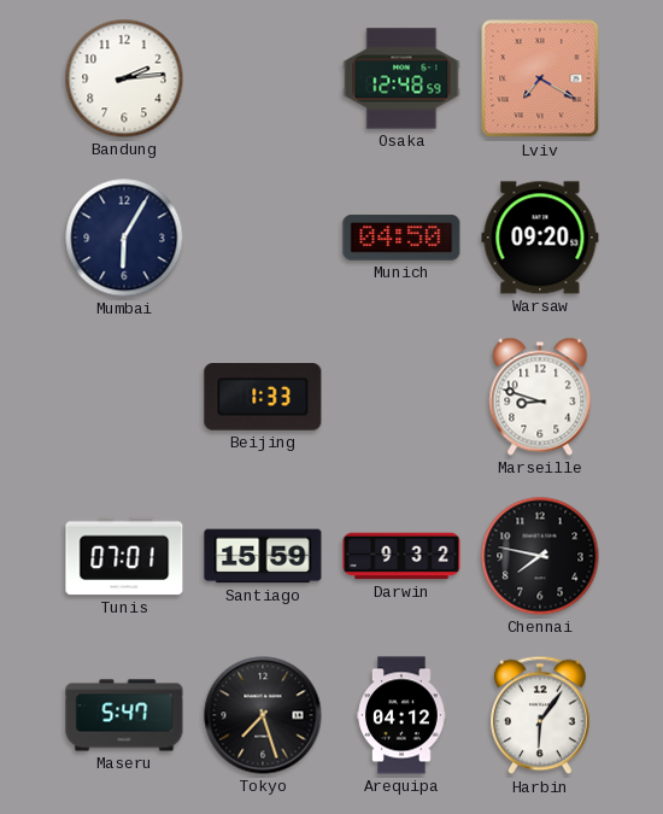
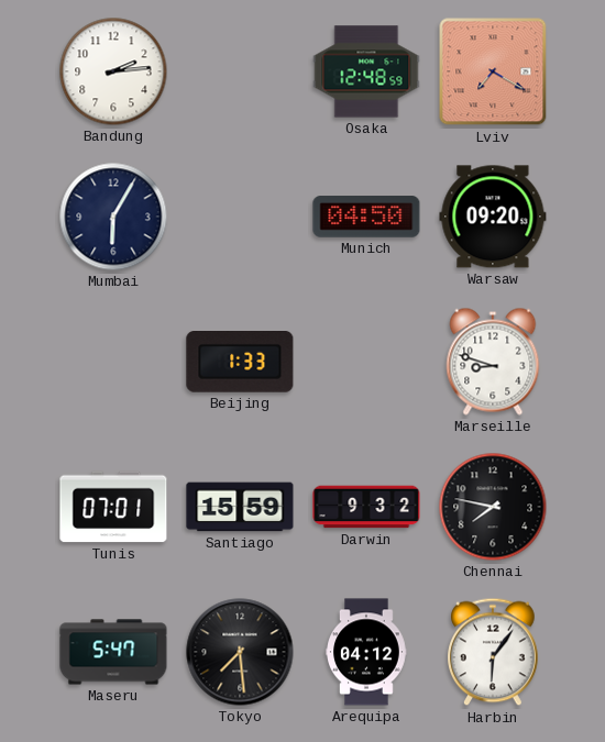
Tokyo: 7:27 -> 7:29
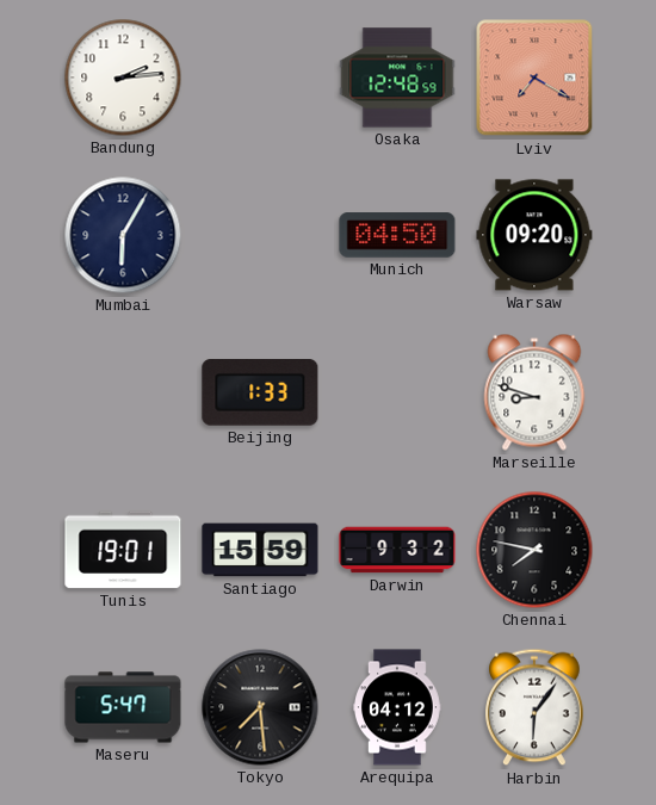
Tunis: 07:01 -> 19:01
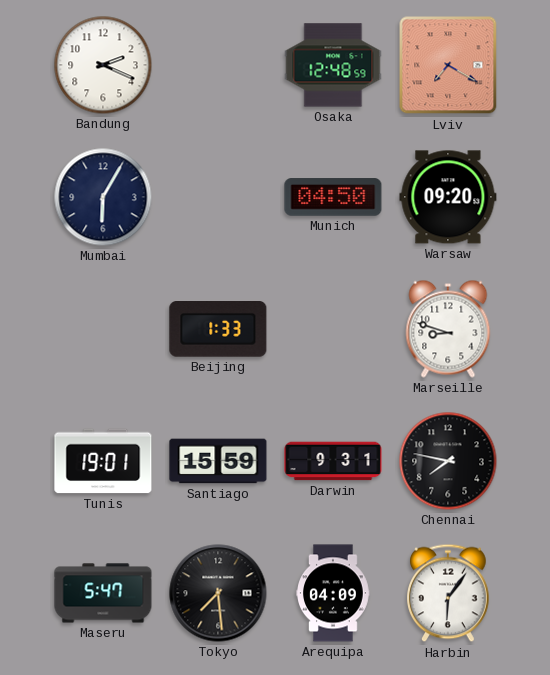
Bandung: 2:14 -> 2:19
Darwin: 9:32 -> 9:31
Arequipa: 04:12 -> 04:09
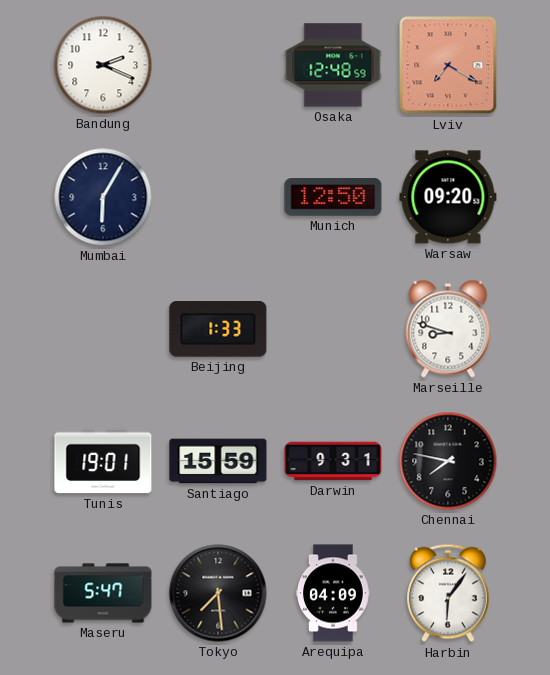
Munich: 04:50 -> 12:50
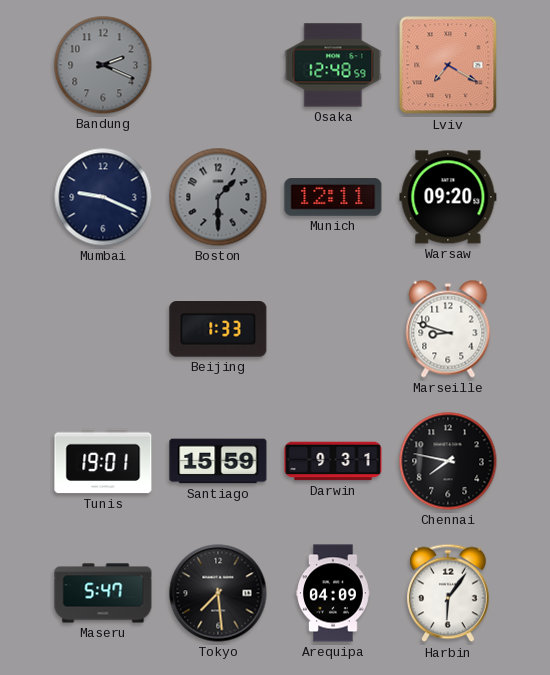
Bandung dial: white -> grey
Mumbai: 6:05 -> 9:19
Boston: none -> 1:30
Munich: 12:50 -> 12:11
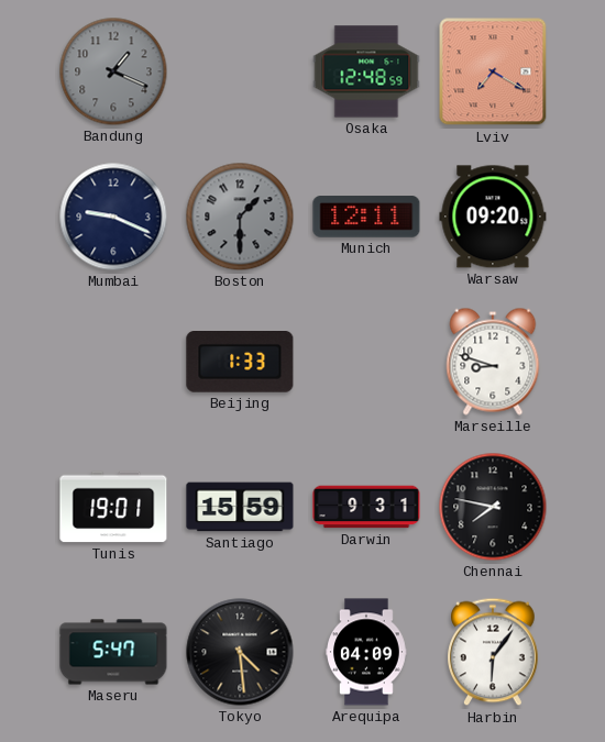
Bandung: 2:19 -> 1:19
Tokyo: 7:29 -> 4:29
